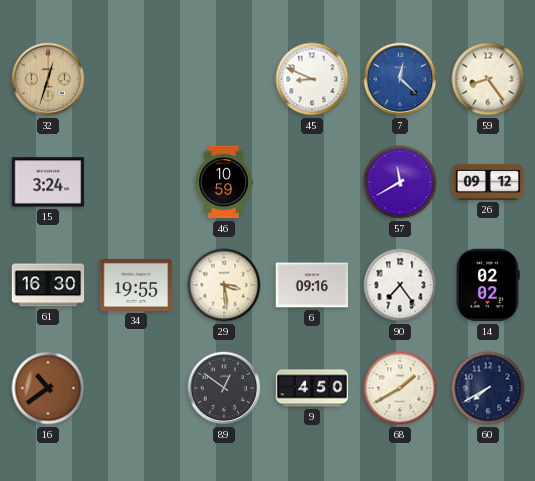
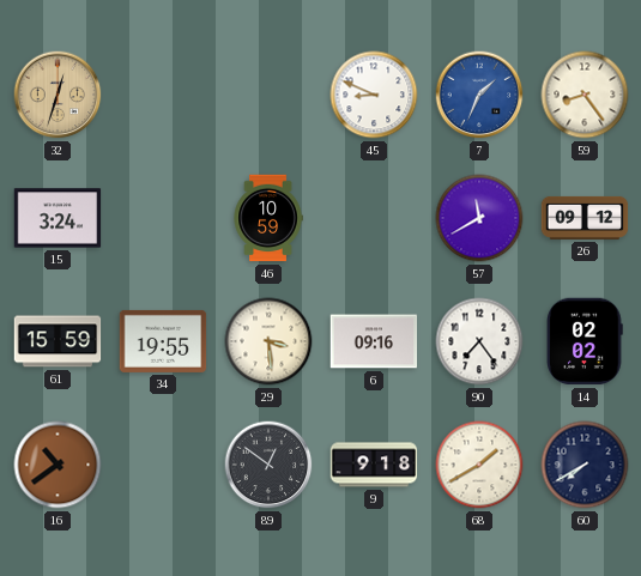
7: 12:22 -> 1:34
61: 16:30 -> 15:59
9: 4:50 -> 9:18
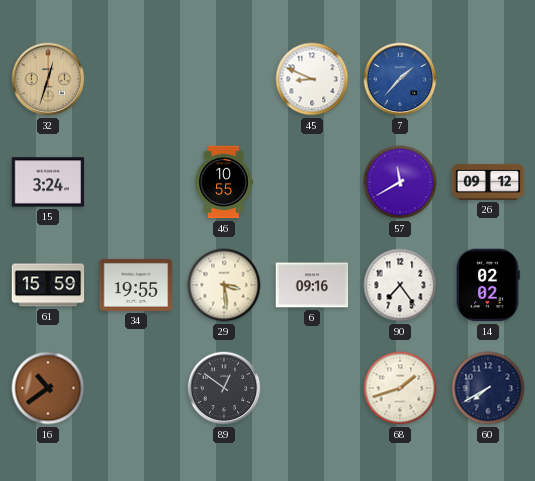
7: 1:34 -> 1:37
59: 8:24 -> none
46: 10:59 -> 10:55
9: 9:18 -> none
68: 1:40 -> 1:42
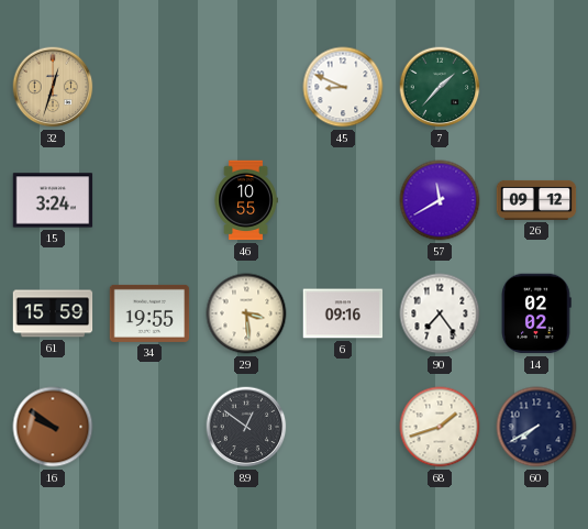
7 dial: blue -> green
16: 10:39 -> 9:51
